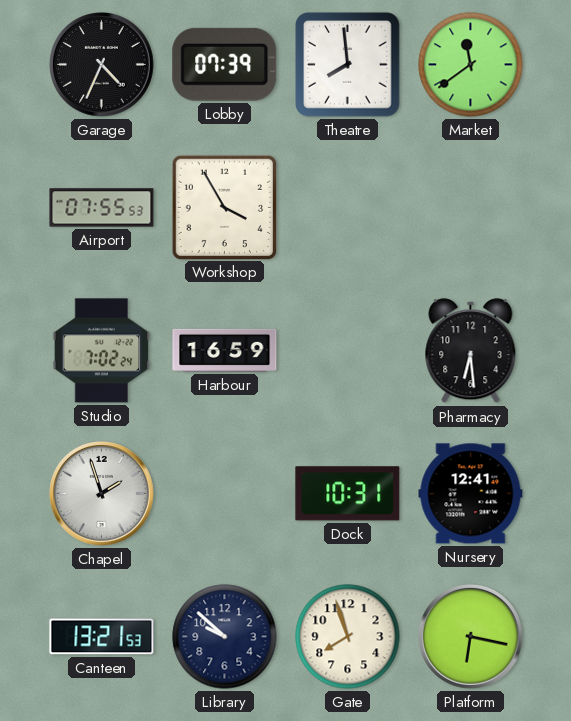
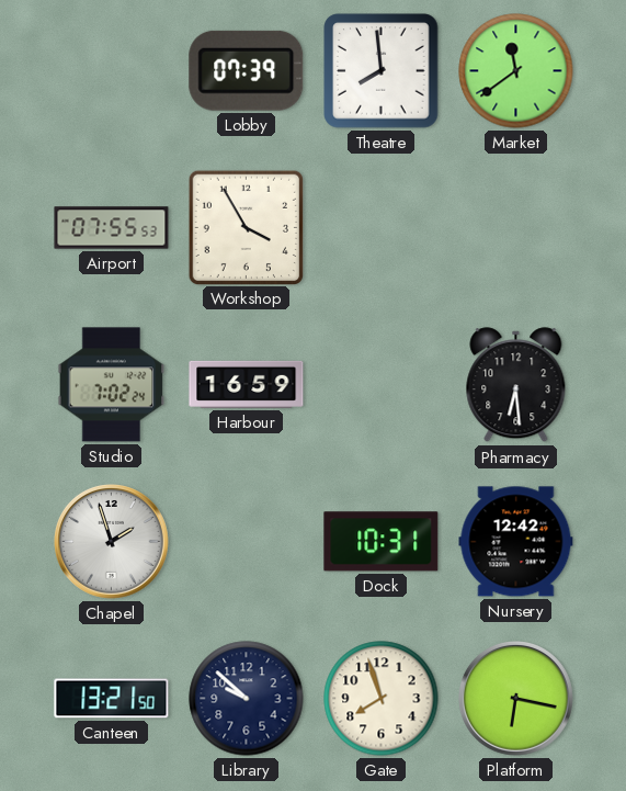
Garage: 4:34 -> none
Nursery: 12:41 -> 12:42
Canteen: 13:21:53 -> 13:21:50
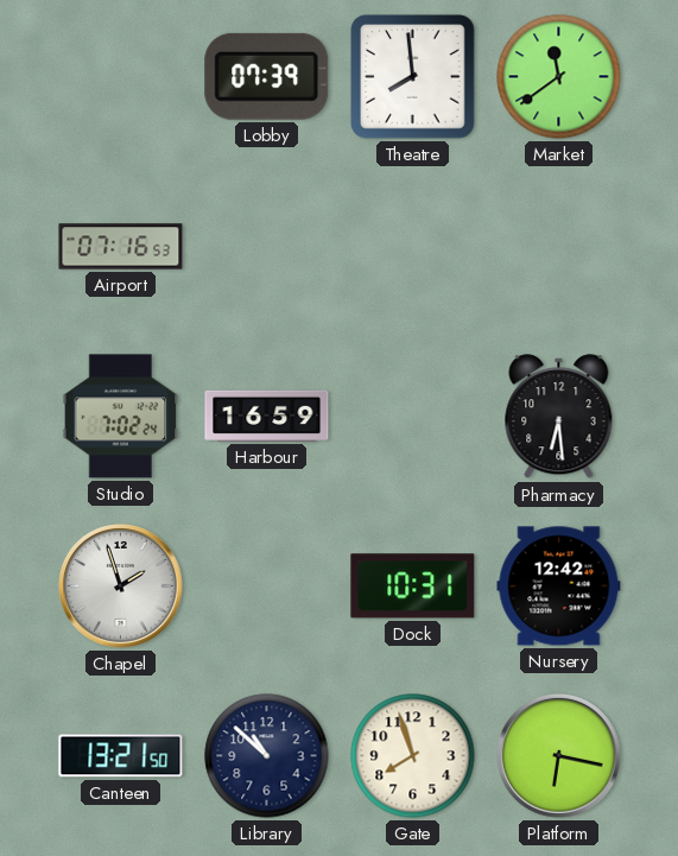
Airport: 07:55 -> 07:16
Workshop: 3:55 -> none
Library: 9:52 -> 10:52
